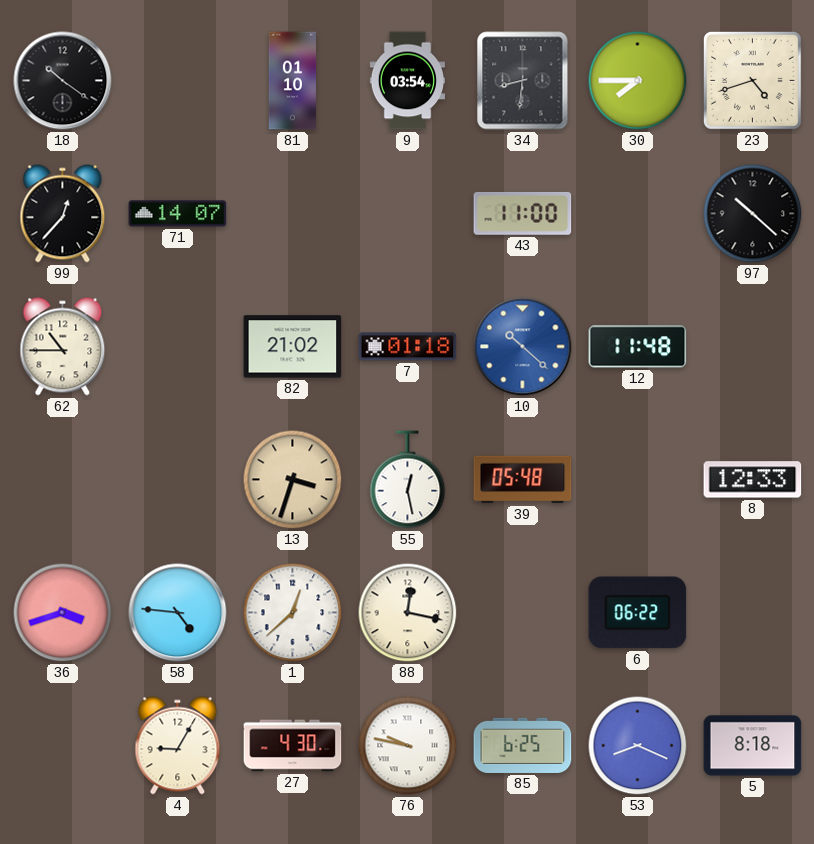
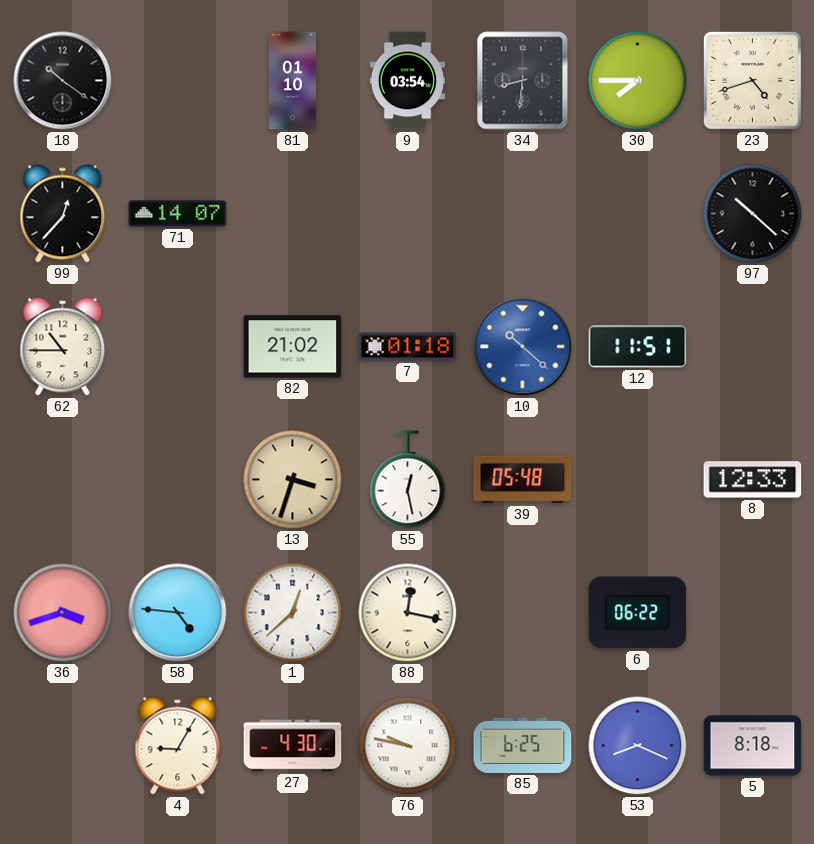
43: 11:00 -> none
12: 11:48 -> 11:51
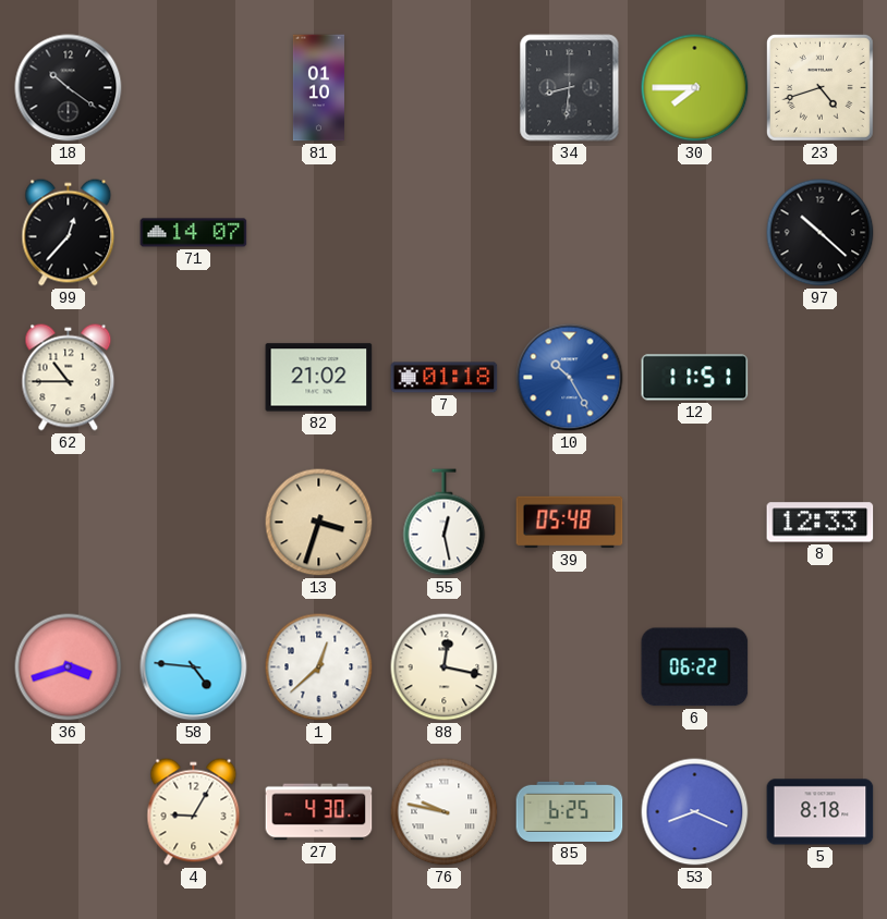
9: 03:54 -> none
10: 10:22 -> 10:25
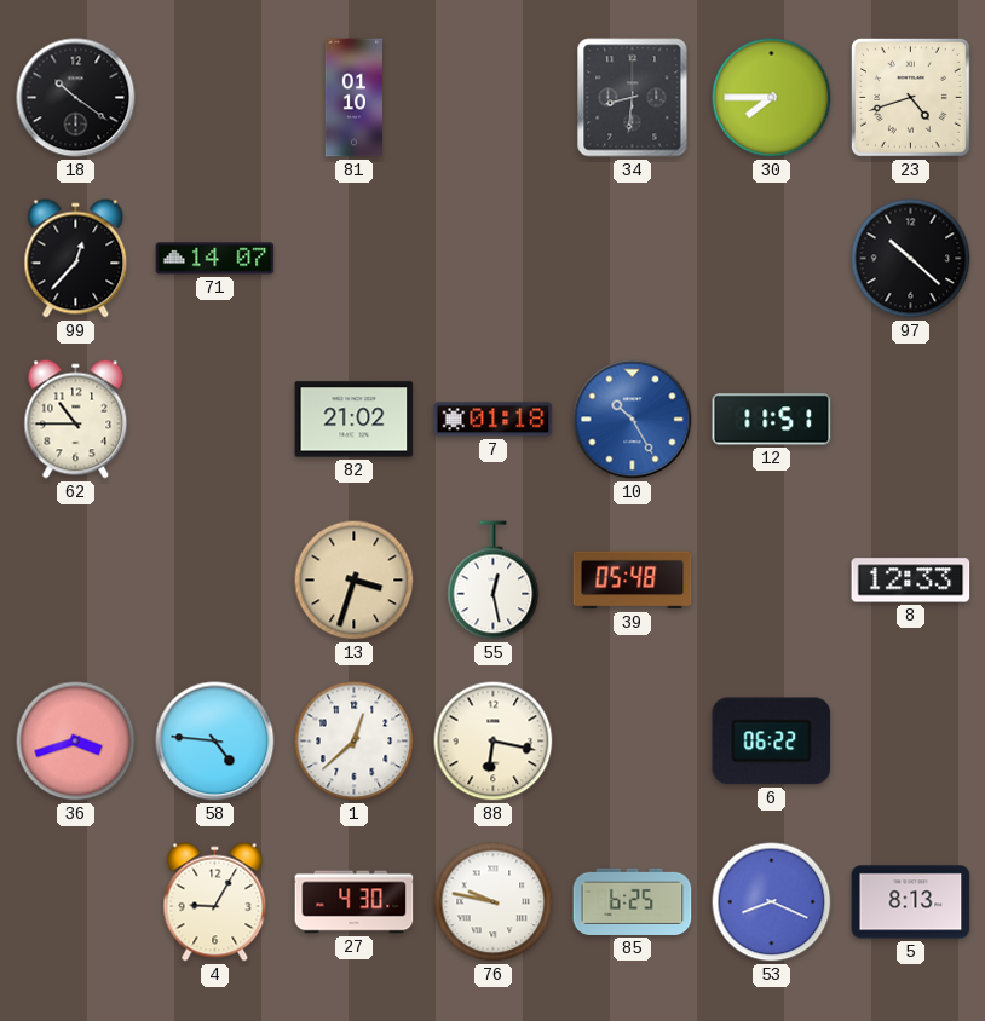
88: 12:17 -> 6:17
5: 8:18 -> 8:13
